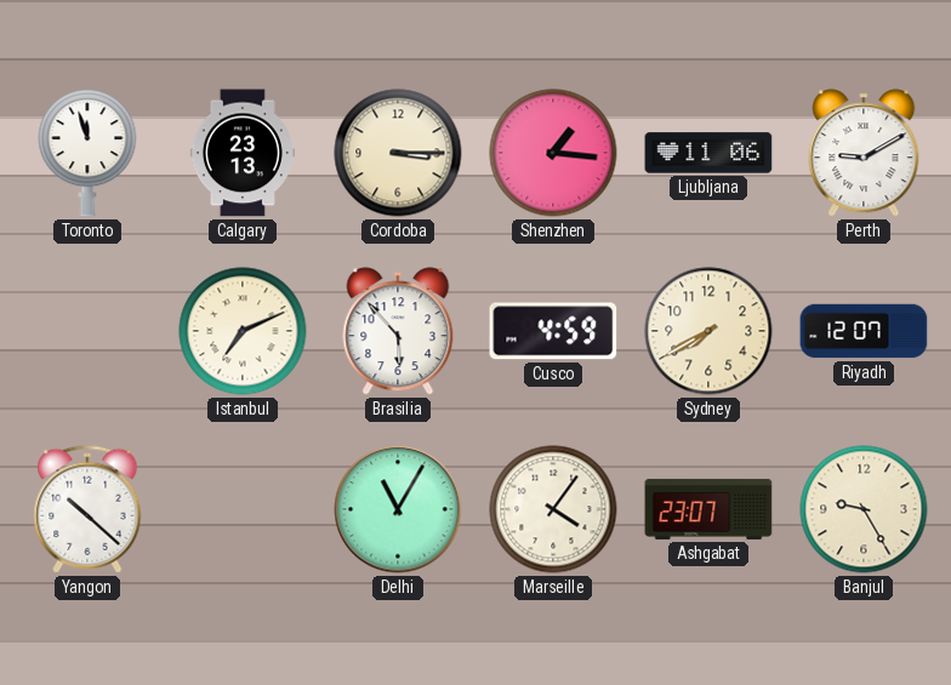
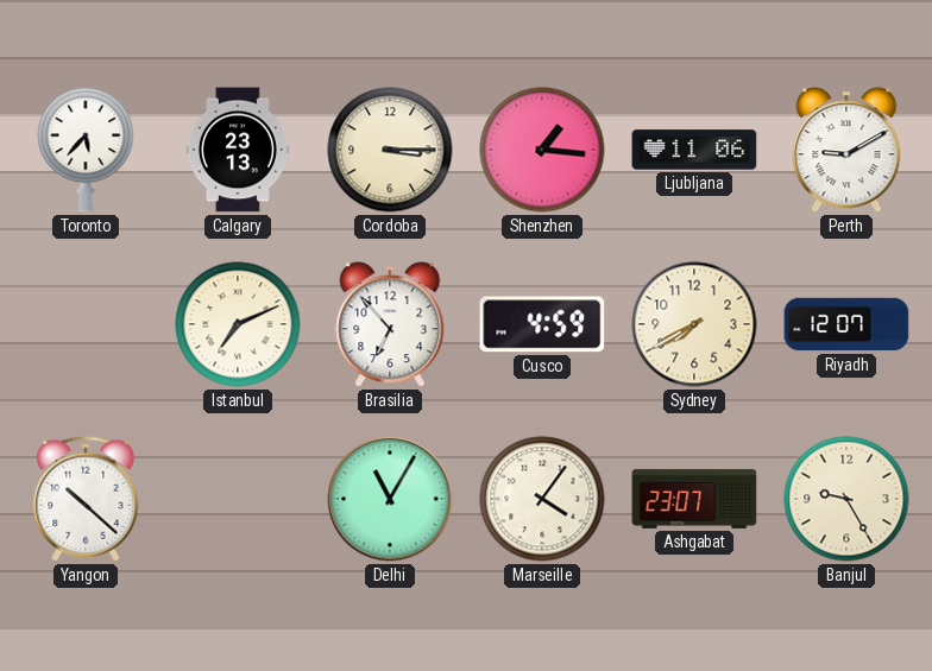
Toronto: 11:57 -> 5:37
Brasilia: 5:53 -> 6:53
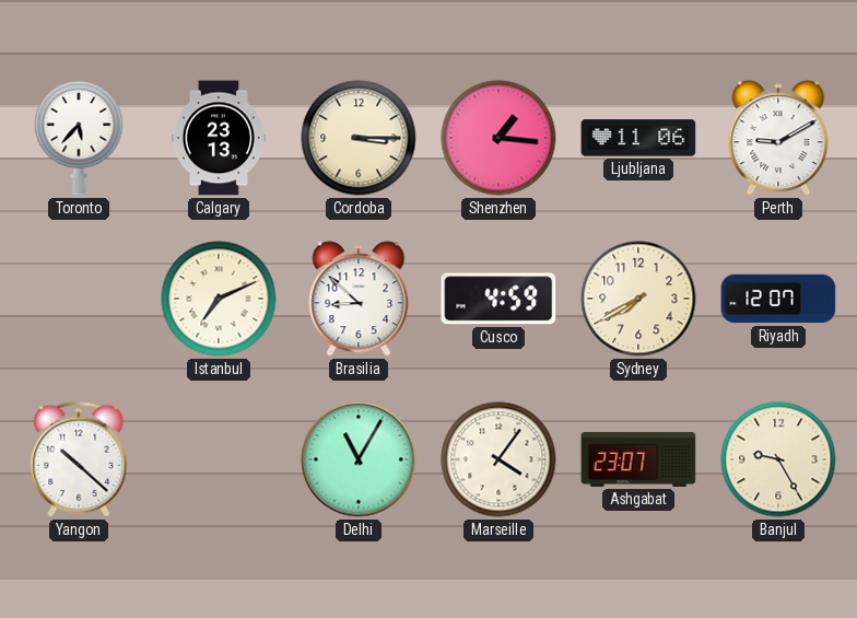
Brasilia: 6:53 -> 8:52
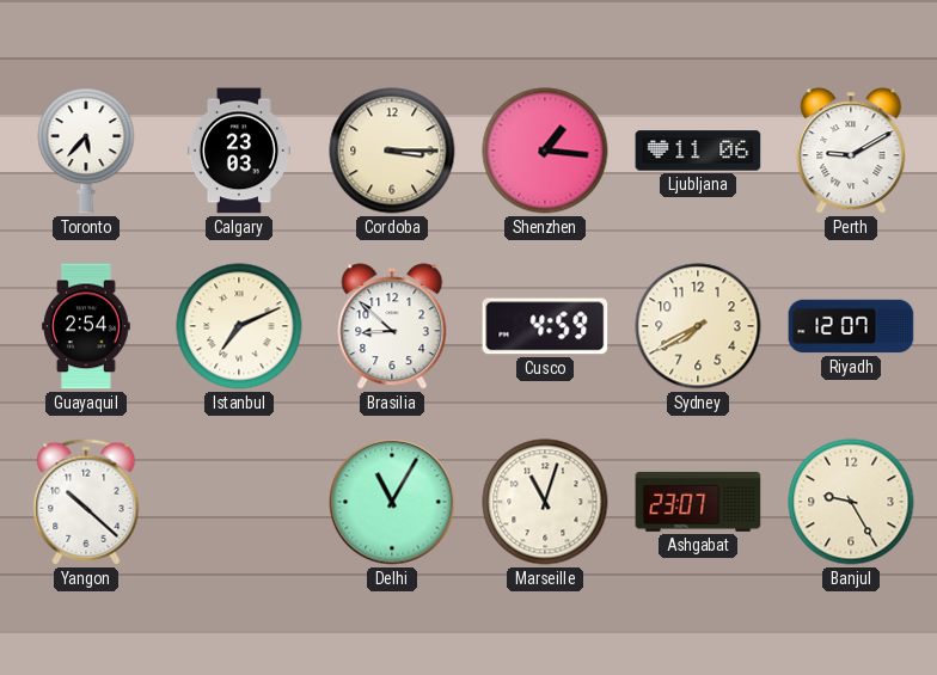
Calgary: 23:13 -> 23:03
Guayaquil: none -> 2:54
Marseille: 4:06 -> 11:03
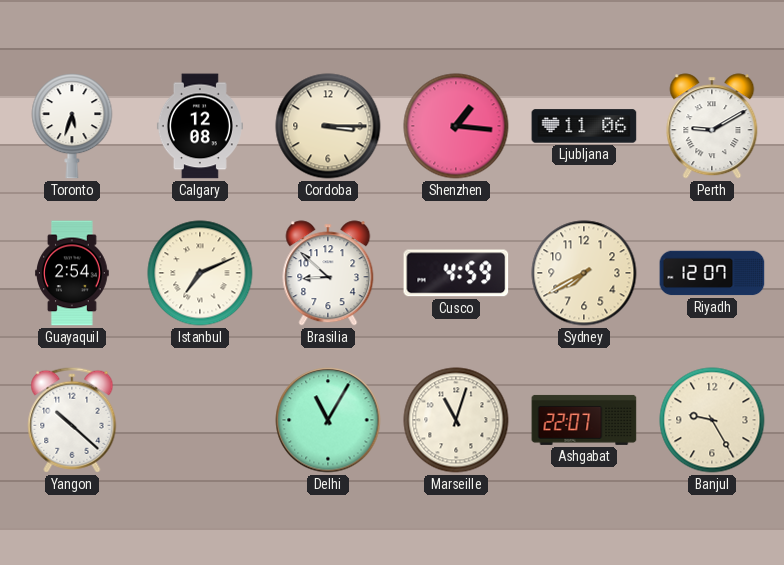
Toronto: 5:37 -> 5:33
Calgary: 23:03 -> 12:08
Ashgabat: 23:07 -> 22:07
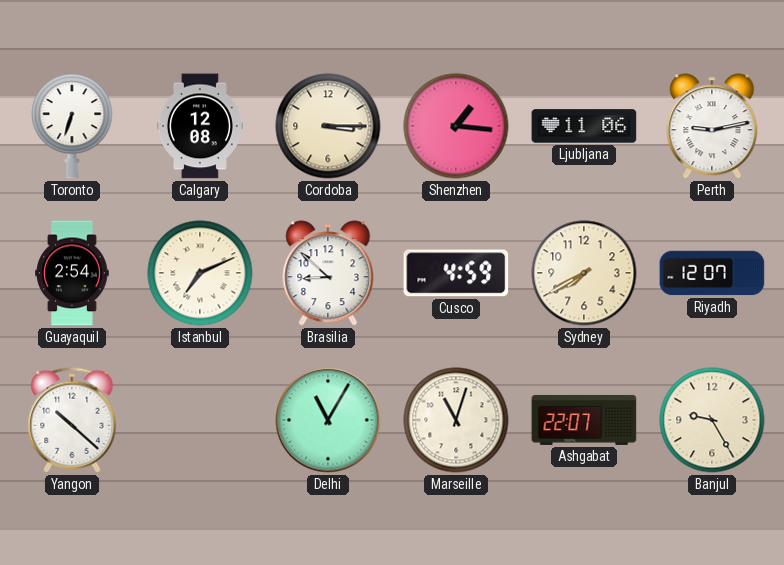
Toronto: 5:33 -> 6:33
Perth: 9:10 -> 9:13
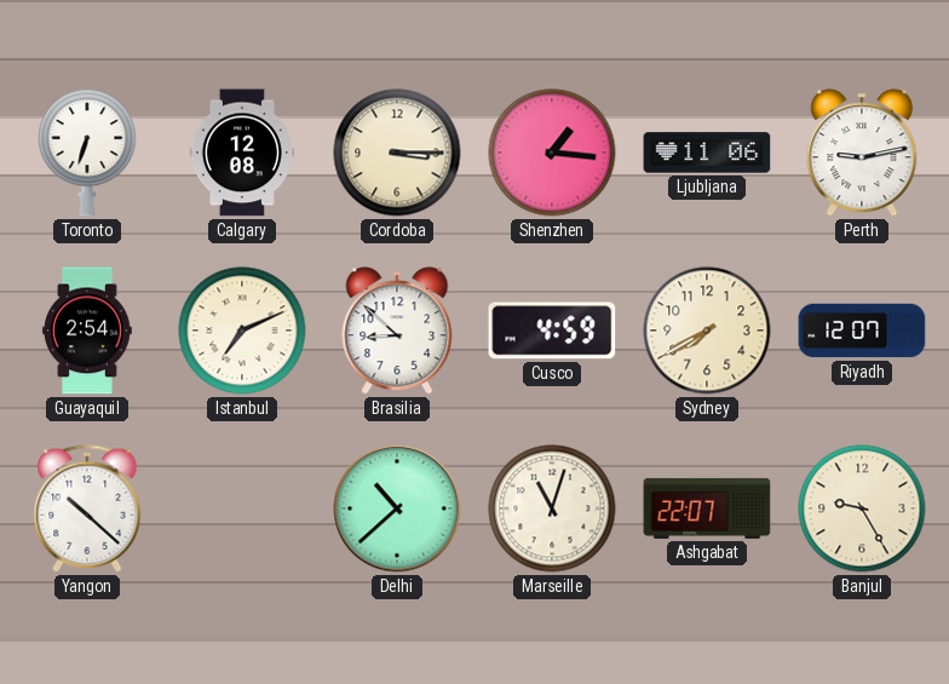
Delhi: 11:05 -> 10:38
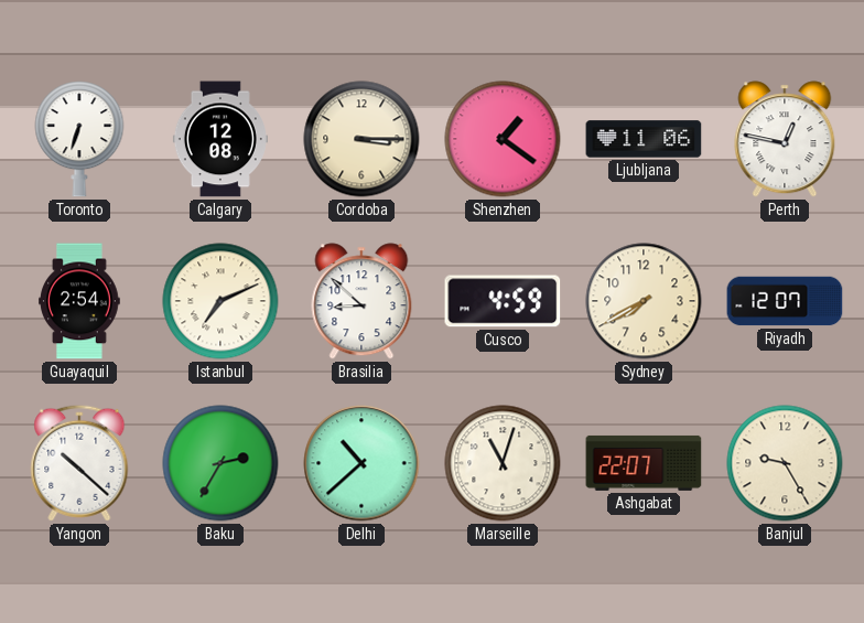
Shenzhen: 1:16 -> 1:21
Perth: 9:13 -> 12:47
Baku: none -> 2:35
